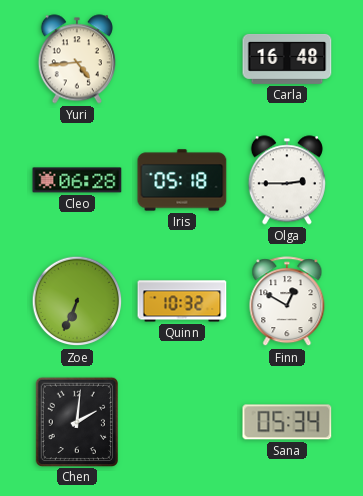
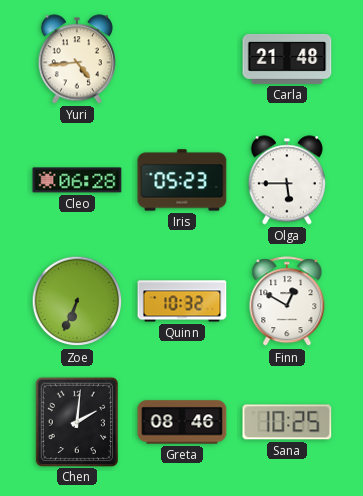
Carla: 16:48 -> 21:48
Iris: 05:18 -> 05:23
Olga: 2:45 -> 5:45
Greta: none -> 08:46
Sana: 05:34 -> 10:25
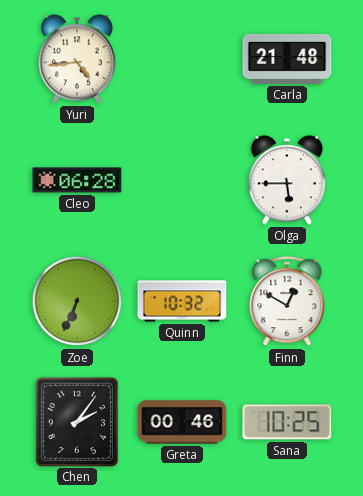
Iris: 05:23 -> none
Chen: 2:01 -> 2:06
Greta: 08:46 -> 00:46
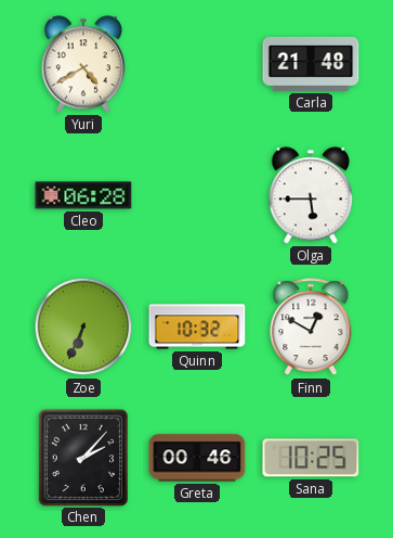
Yuri: 4:44 -> 4:40
Chen: 2:06 -> 2:07
